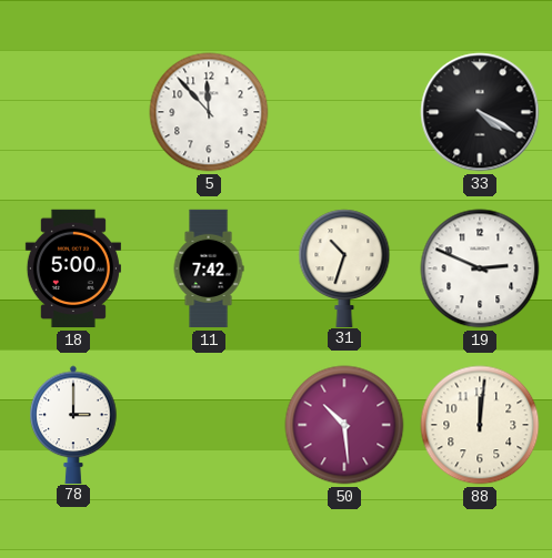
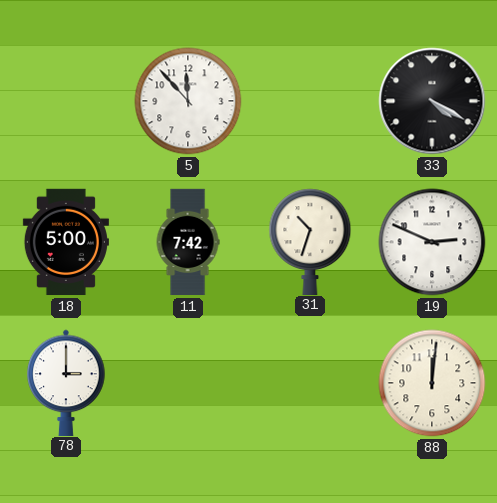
50: 10:29 -> none
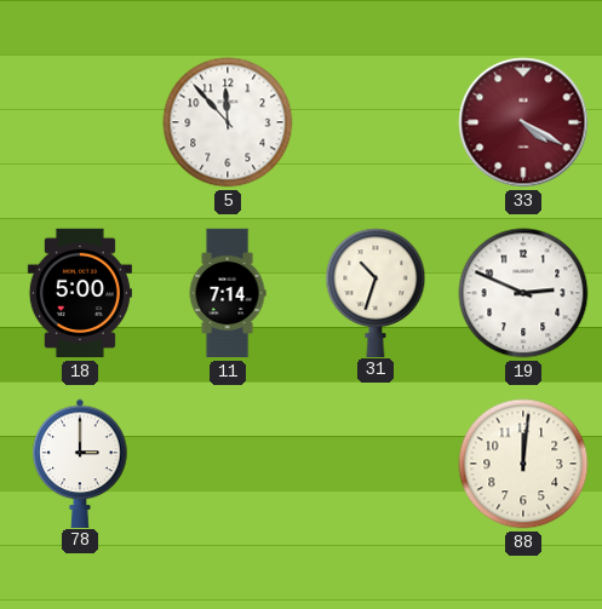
33 dial: black -> burgundy
11: 7:42 -> 7:14
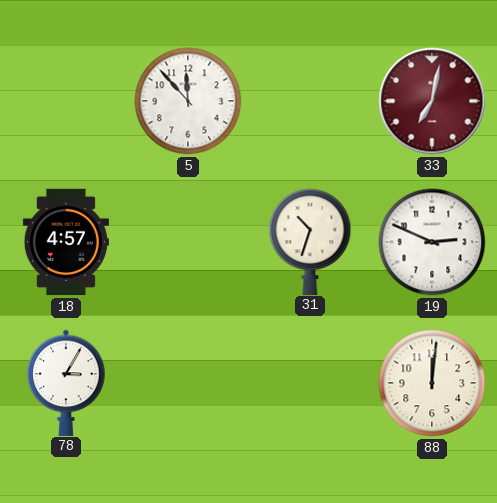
33: 4:20 -> 7:02
18: 5:00 -> 4:57
11: 7:14 -> none
78: 3:00 -> 3:05
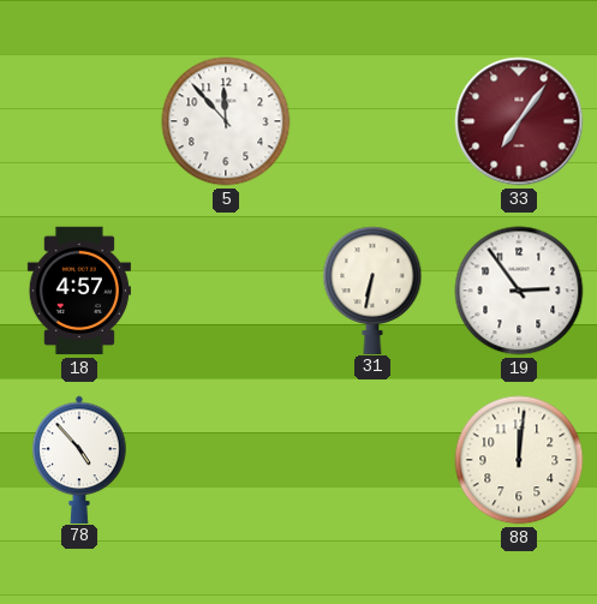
33: 7:02 -> 7:06
31: 10:33 -> 6:32
19: 2:49 -> 2:54
78: 3:05 -> 4:53
